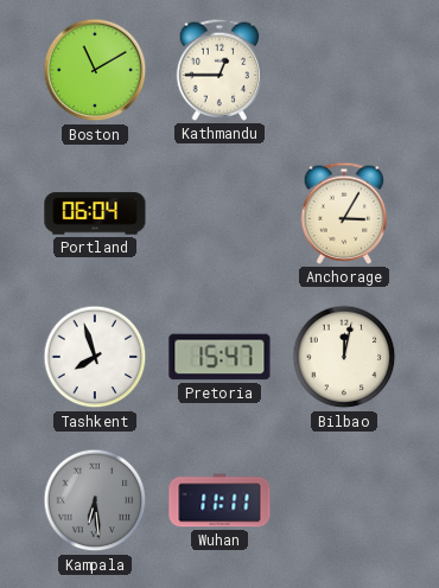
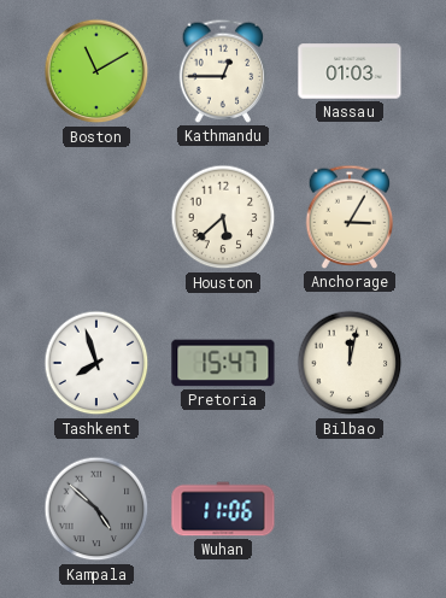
Nassau: none -> 01:03
Portland: 06:04 -> none
Houston: none -> 5:38
Kampala: 6:29 -> 4:52
Wuhan: 11:11 -> 11:06
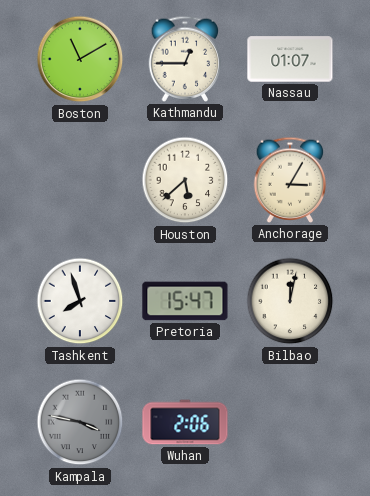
Nassau: 01:03 -> 01:07
Kampala: 4:52 -> 3:47
Wuhan: 11:06 -> 2:06
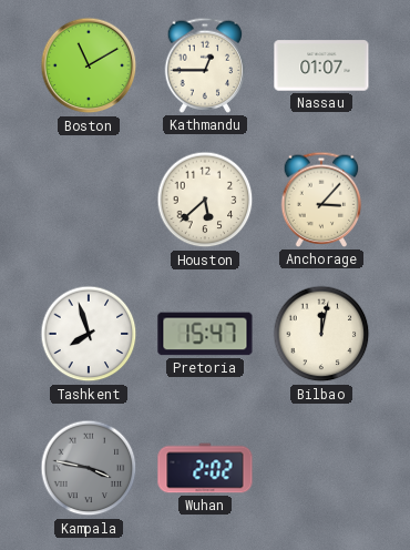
Anchorage: 3:05 -> 3:07
Wuhan: 2:06 -> 2:02
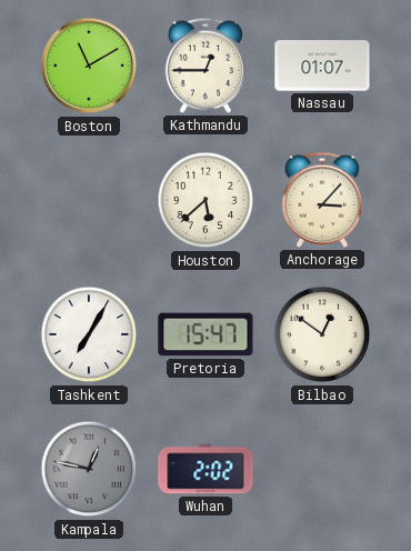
Tashkent: 7:57 -> 7:05
Bilbao: 12:02 -> 12:51
Kampala: 3:47 -> 12:47
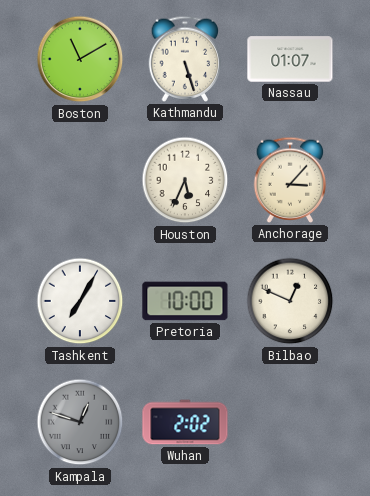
Kathmandu: 12:45 -> 5:27
Houston: 5:38 -> 5:34
Pretoria: 15:47 -> 10:00
Bilbao: 12:51 -> 12:49
Kampala: 12:47 -> 12:48
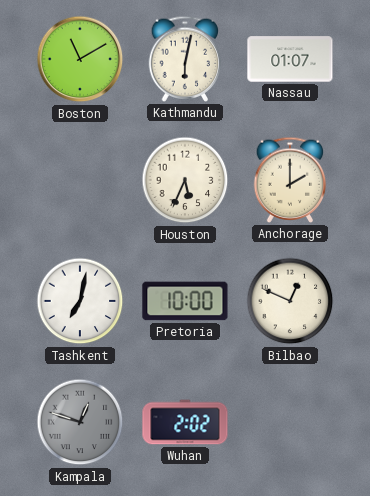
Kathmandu: 5:27 -> 6:02
Anchorage: 3:07 -> 2:00
Tashkent: 7:05 -> 7:02
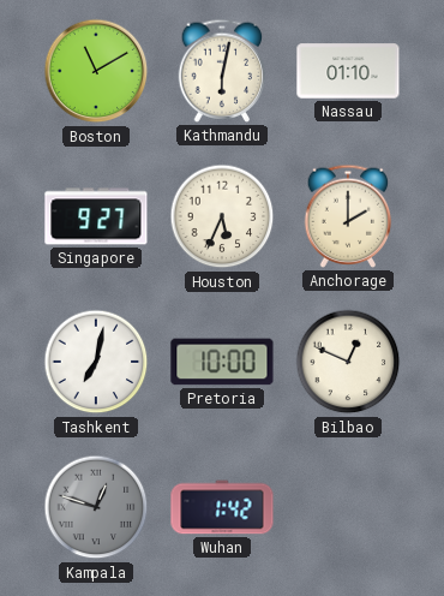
Nassau: 01:07 -> 01:10
Singapore: none -> 9:27
Wuhan: 2:02 -> 1:42
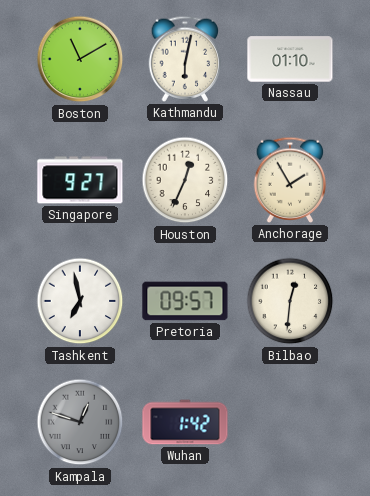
Houston: 5:34 -> 12:34
Anchorage: 2:00 -> 1:55
Tashkent: 7:02 -> 6:58
Pretoria: 10:00 -> 09:57
Bilbao: 12:49 -> 12:31
